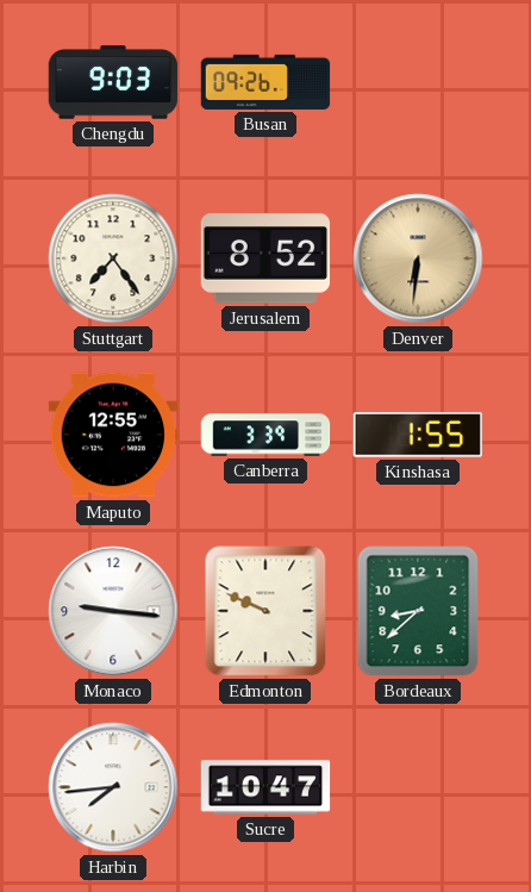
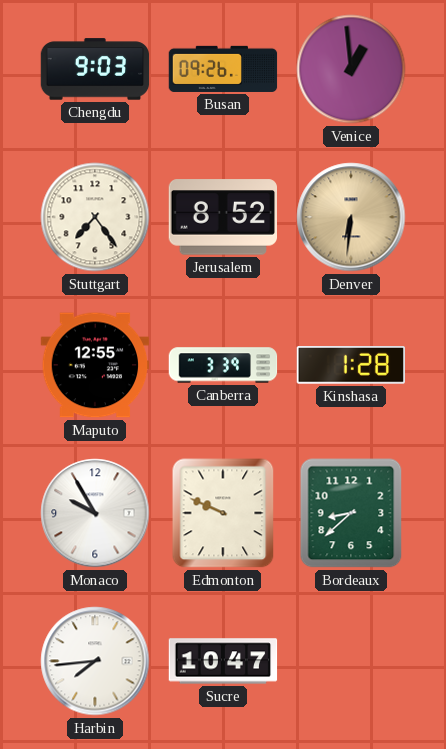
Venice: none -> 12:59
Kinshasa: 1:55 -> 1:28
Monaco: 9:16 -> 9:55
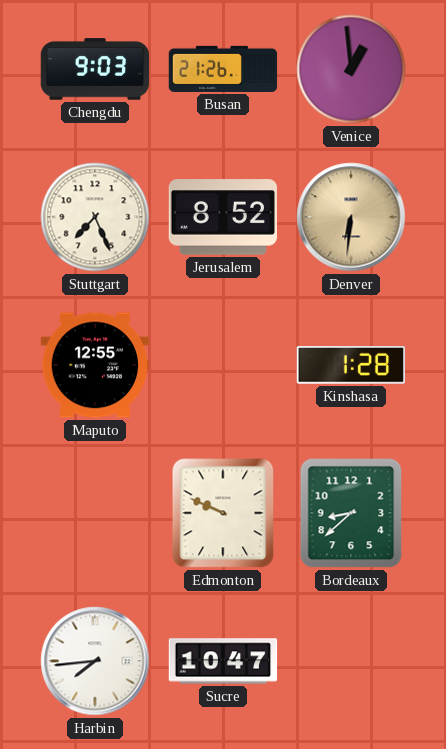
Busan: 09:26 -> 21:26
Stuttgart: 7:24 -> 7:26
Canberra: 3:39 -> none
Monaco: 9:55 -> none
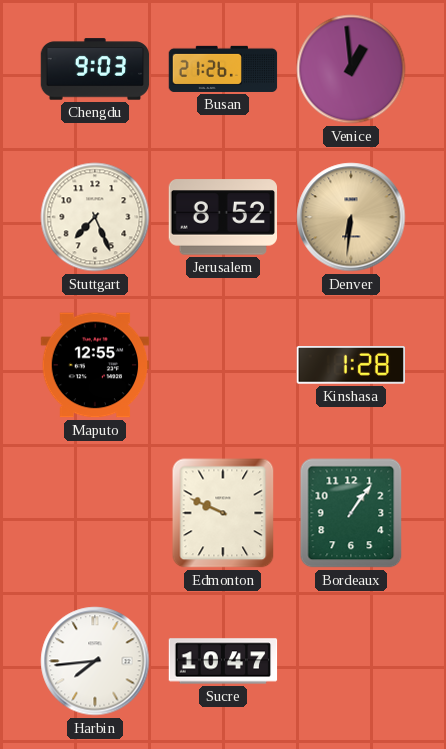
Bordeaux: 8:38 -> 1:06
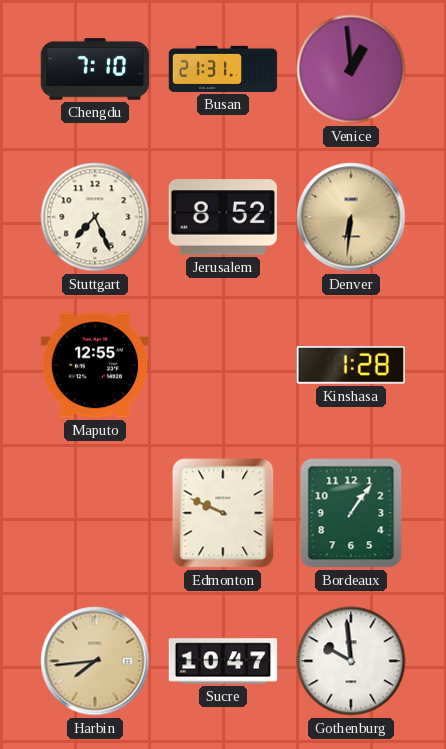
Chengdu: 9:03 -> 7:10
Busan: 21:26 -> 21:31
Harbin dial: white -> champagne
Gothenburg: none -> 9:59
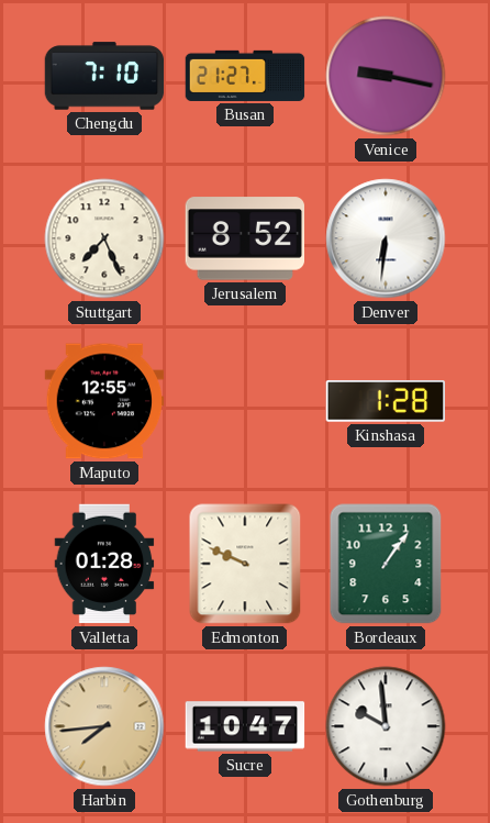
Busan: 21:31 -> 21:27
Venice: 12:59 -> 9:17
Denver dial: champagne -> white
Valletta: none -> 01:28
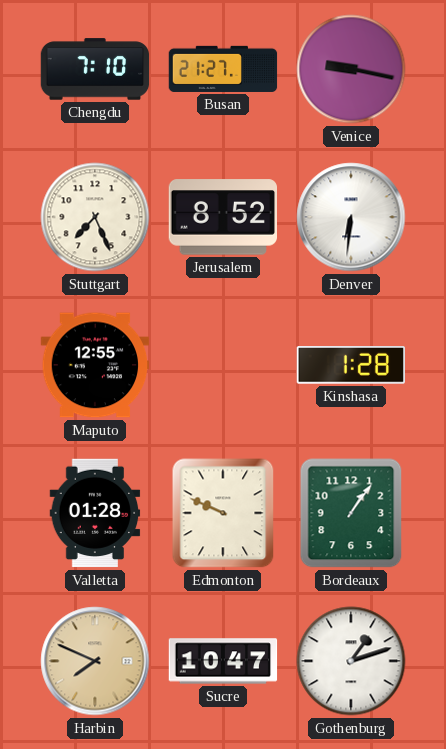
Harbin: 7:44 -> 7:49
Gothenburg: 9:59 -> 1:12
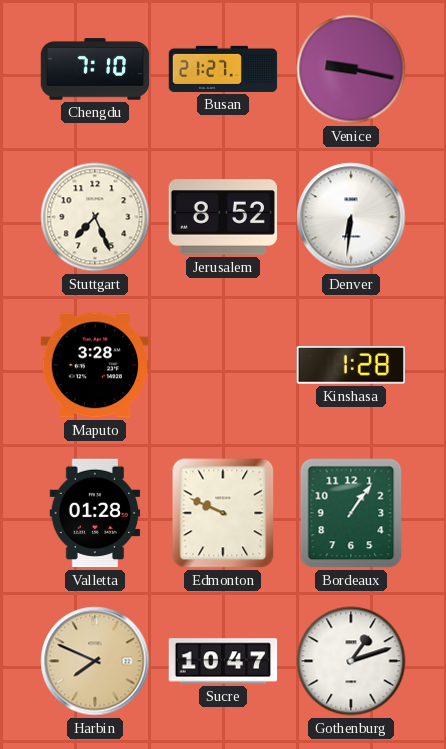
Maputo: 12:55 -> 3:28
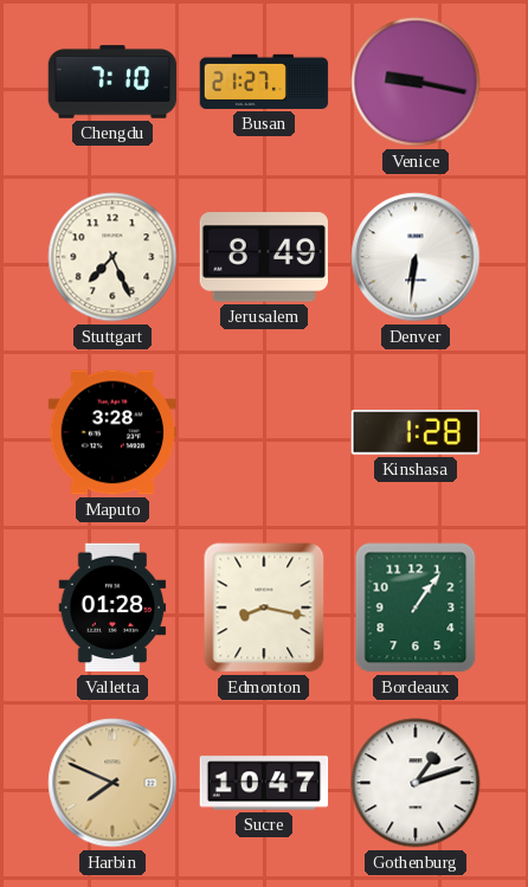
Jerusalem: 8:52 -> 8:49
Edmonton: 9:49 -> 8:17
